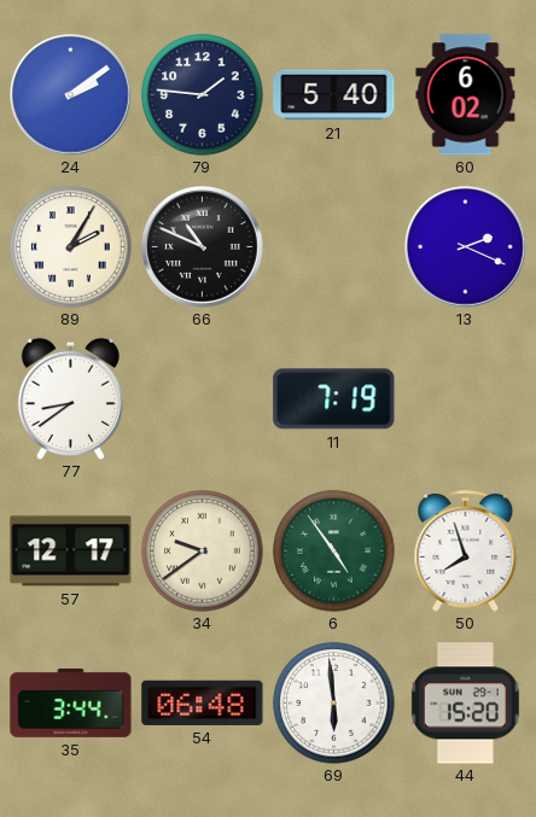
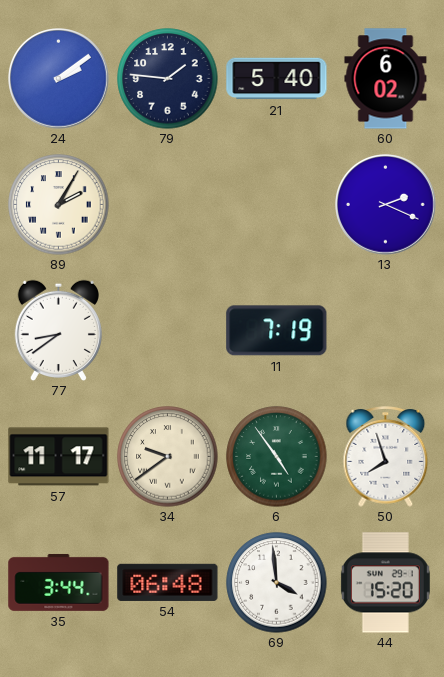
66: 10:49 -> none
57: 12:17 -> 11:17
69: 5:59 -> 3:59
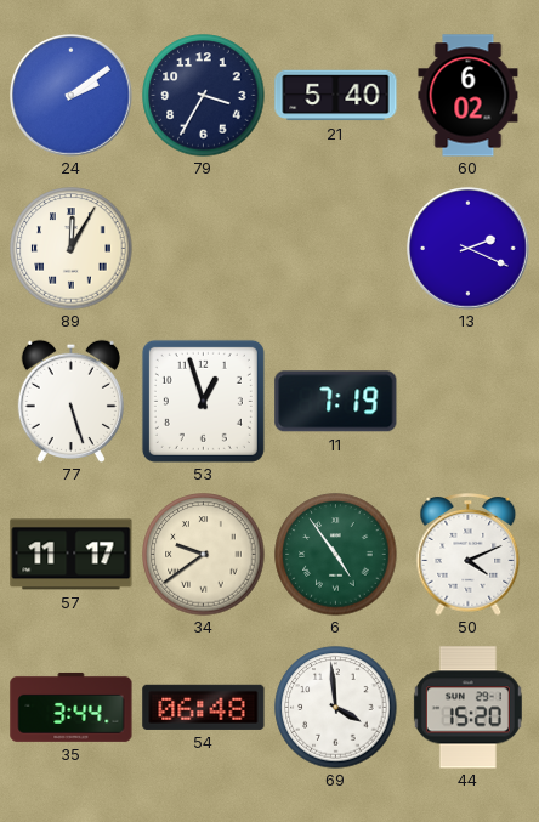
79: 1:46 -> 3:35
89: 2:05 -> 12:05
77: 8:39 -> 5:27
53: none -> 12:57
50: 7:57 -> 4:11
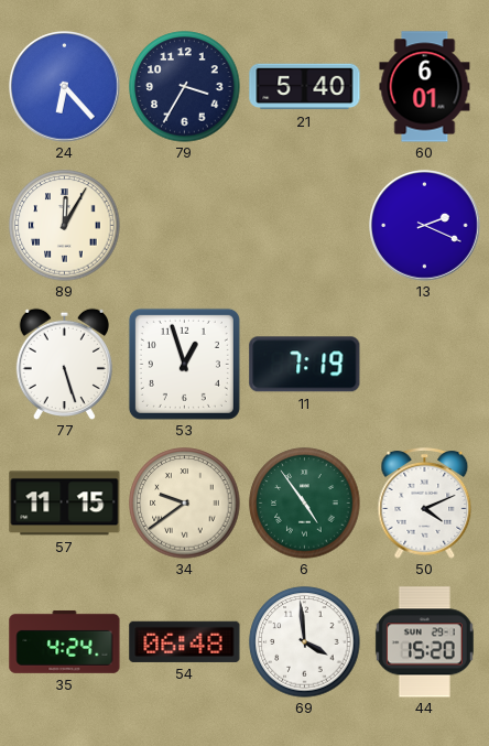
24: 2:09 -> 6:23
60: 6:02 -> 6:01
57: 11:17 -> 11:15
35: 3:44 -> 4:24
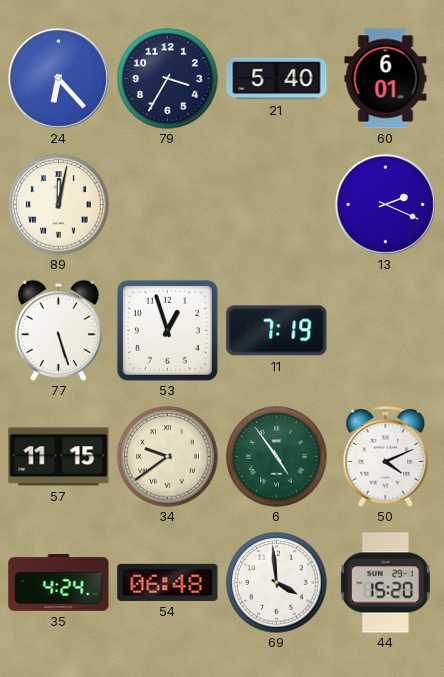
89: 12:05 -> 12:02
